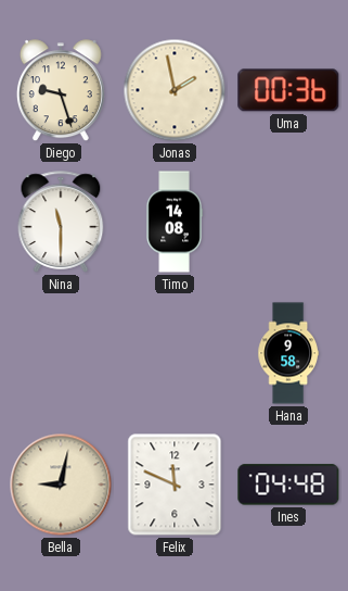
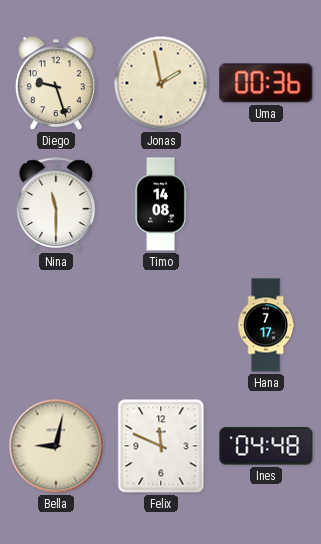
Hana: 9:58 -> 7:17
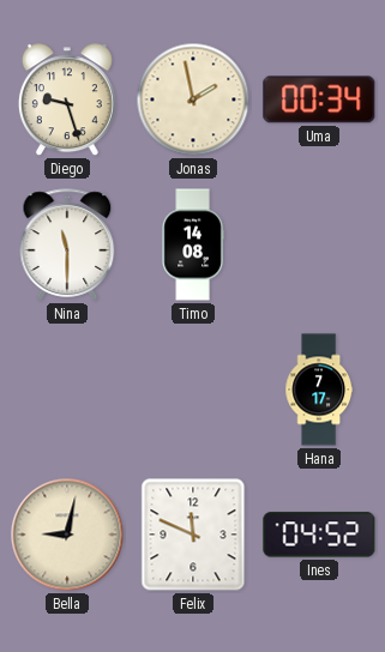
Uma: 00:36 -> 00:34
Ines: 04:48 -> 04:52
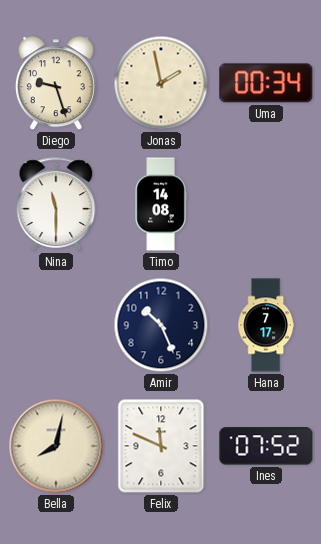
Amir: none -> 10:26
Bella: 9:02 -> 8:02
Ines: 04:52 -> 07:52
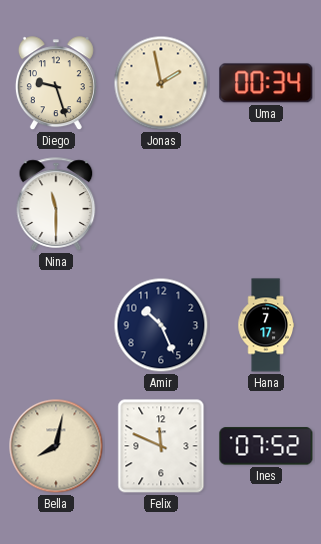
Timo: 14:08 -> none
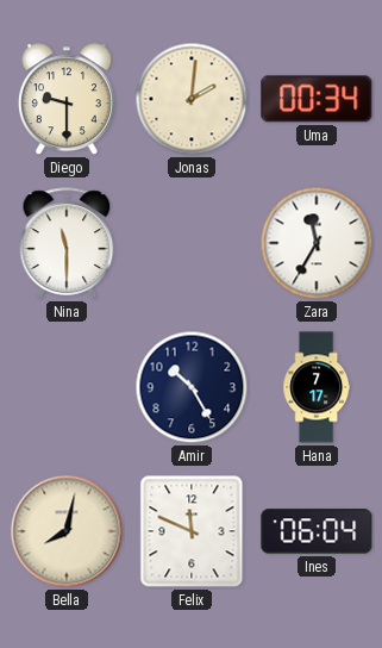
Diego: 9:27 -> 9:30
Jonas: 1:58 -> 2:01
Zara: none -> 11:35
Amir: 10:26 -> 10:25
Ines: 07:52 -> 06:04
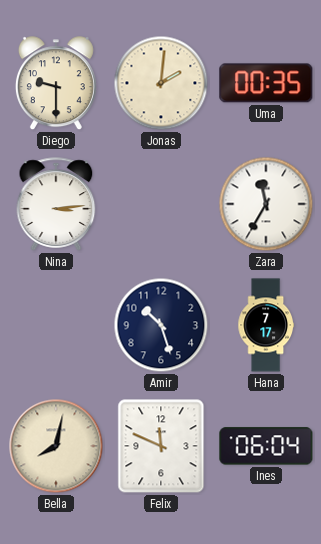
Uma: 00:34 -> 00:35
Nina: 11:30 -> 3:14
Amir: 10:25 -> 10:27
